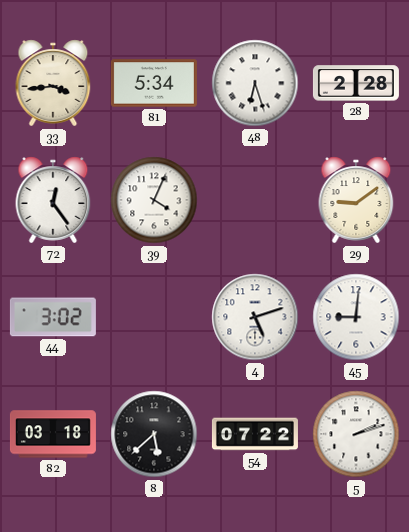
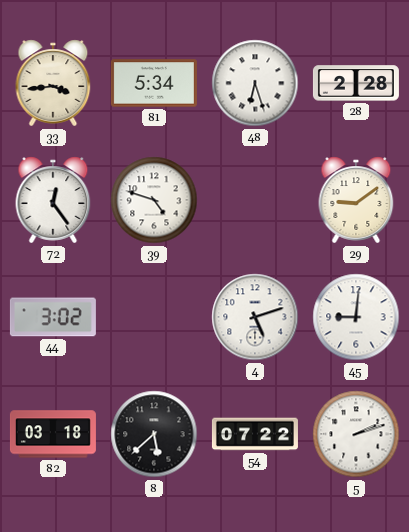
39: 4:04 -> 4:48
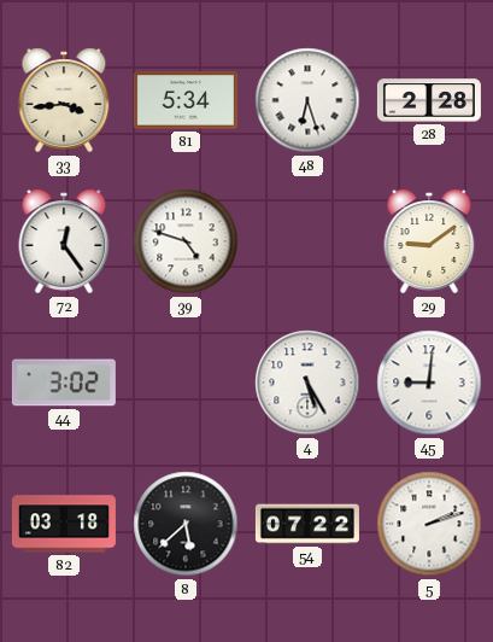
4: 5:12 -> 5:25
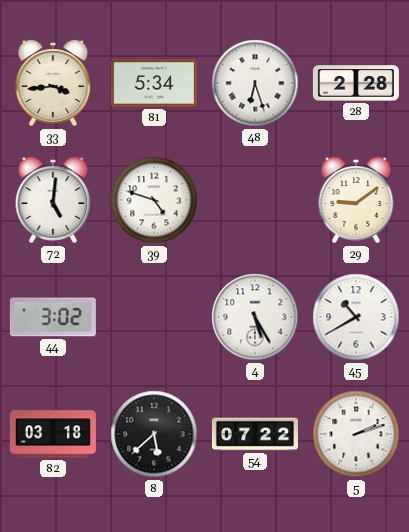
72: 12:24 -> 5:01
45: 9:01 -> 10:40
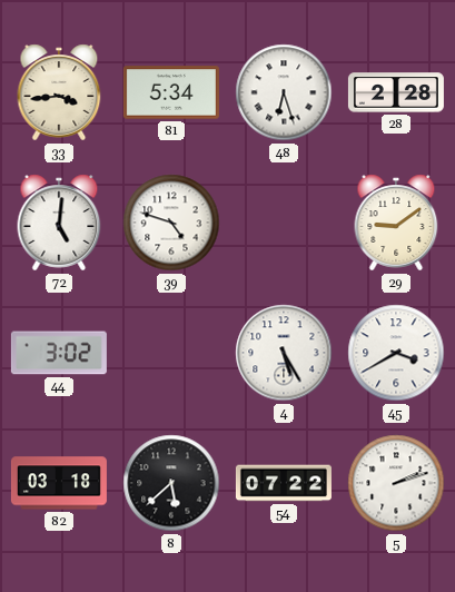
45: 10:40 -> 3:40
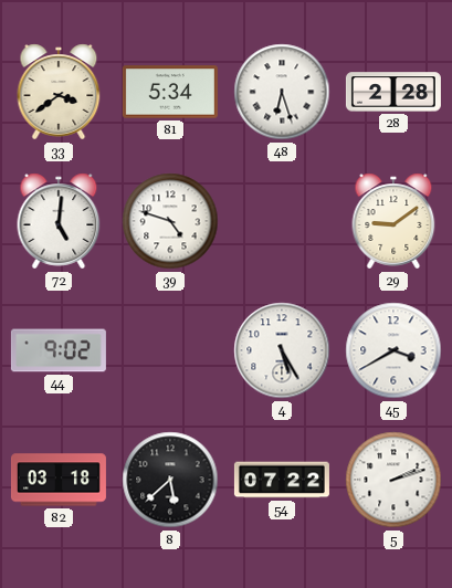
33: 3:44 -> 3:39
44: 3:02 -> 9:02
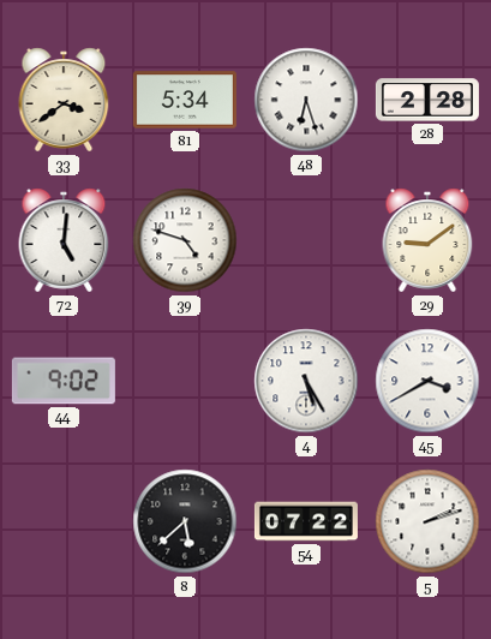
82: 03:18 -> none
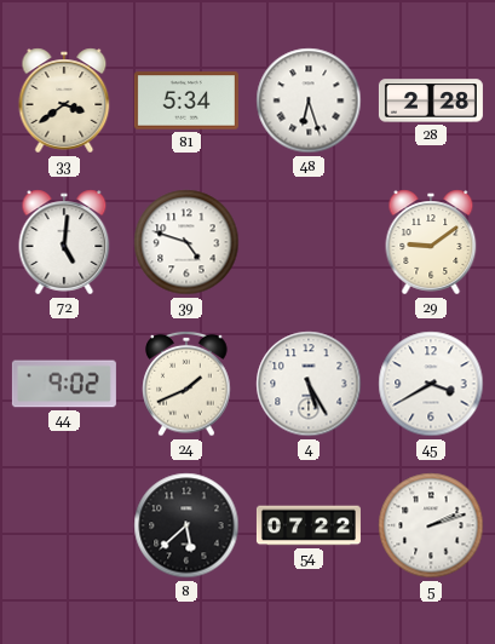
24: none -> 1:41
